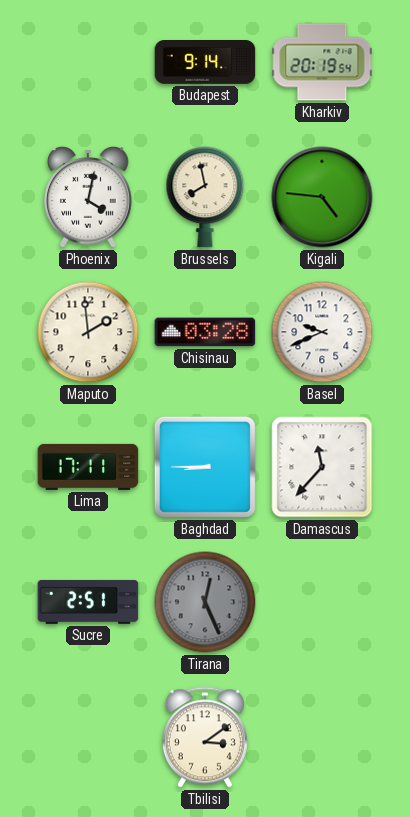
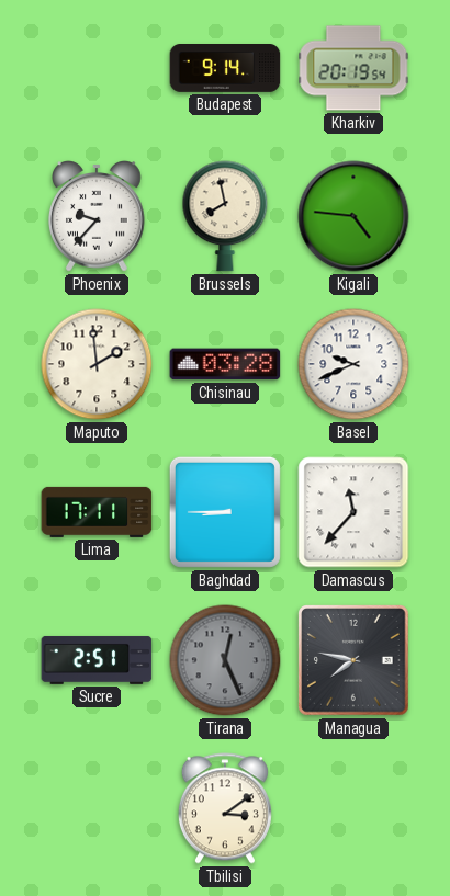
Phoenix: 4:02 -> 9:37
Managua: none -> 7:47
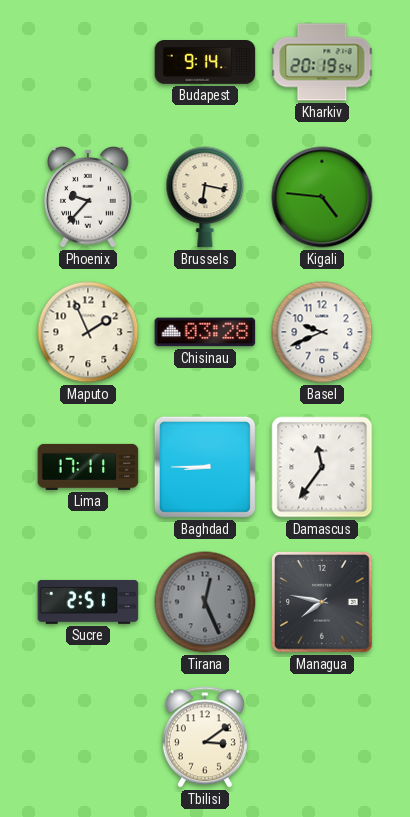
Brussels: 7:58 -> 6:17
Maputo: 1:59 -> 1:56
Damascus: 11:37 -> 11:36
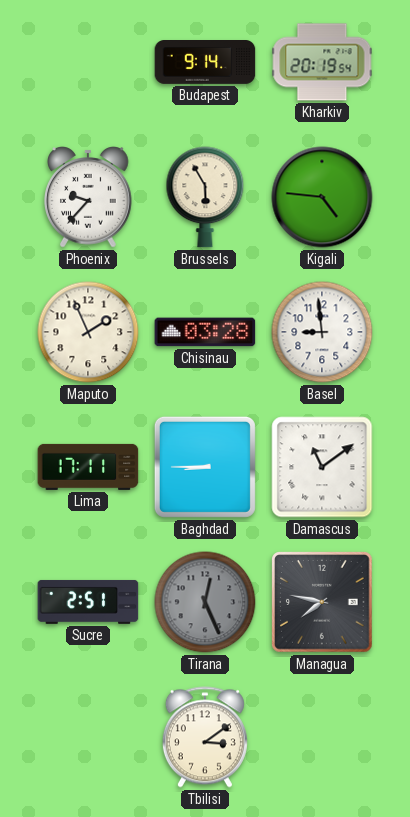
Brussels: 6:17 -> 5:55
Basel: 9:41 -> 8:59
Damascus: 11:36 -> 11:09
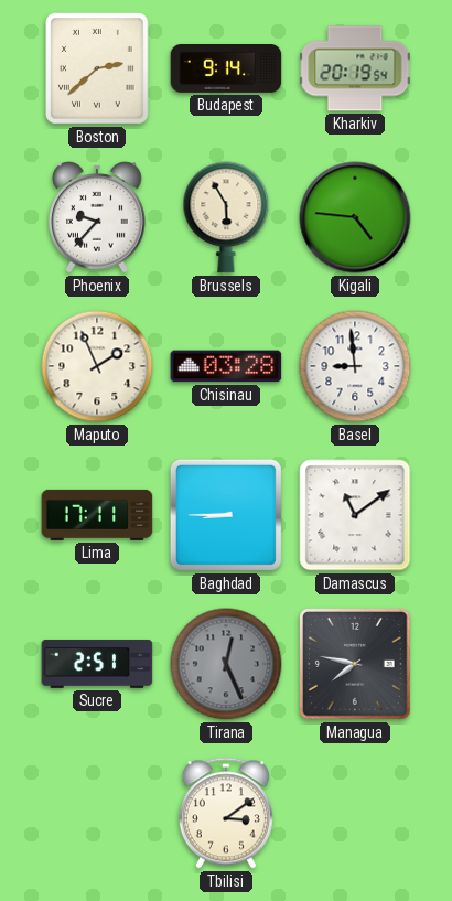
Boston: none -> 2:38
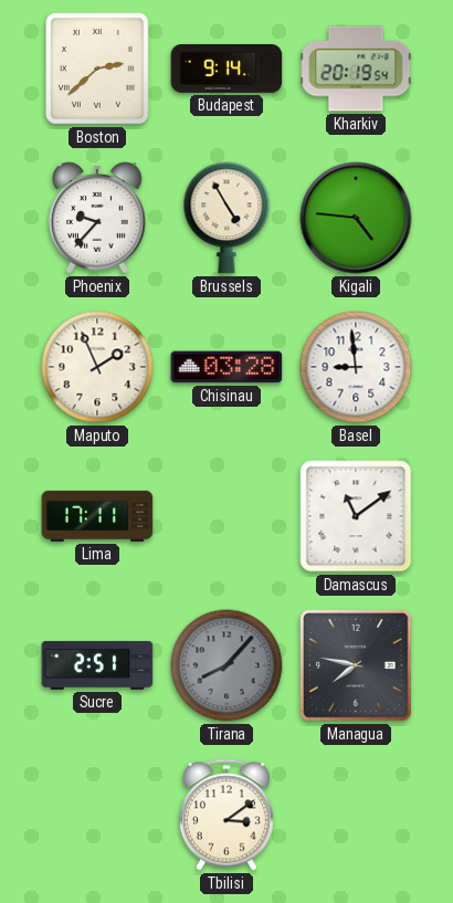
Brussels: 5:55 -> 4:55
Baghdad: 8:45 -> none
Tirana: 12:26 -> 8:07
